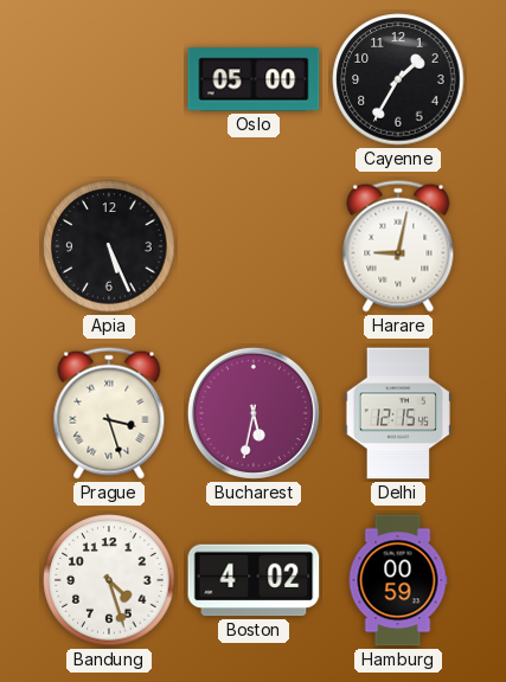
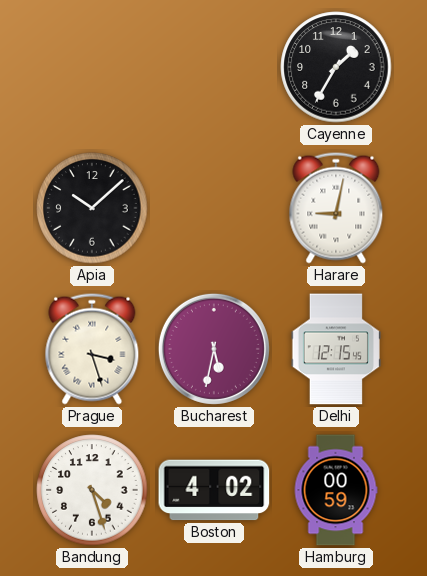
Oslo: 05:00 -> none
Apia: 5:26 -> 10:08
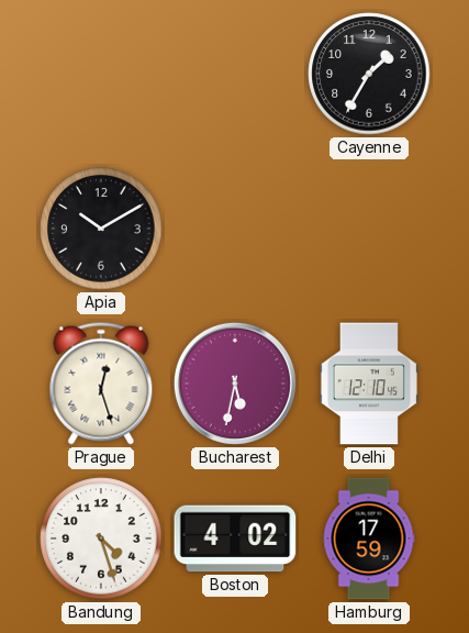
Apia: 10:08 -> 10:10
Harare: 9:02 -> none
Prague: 3:27 -> 12:27
Delhi: 12:15 -> 12:10
Hamburg: 00:59 -> 17:59
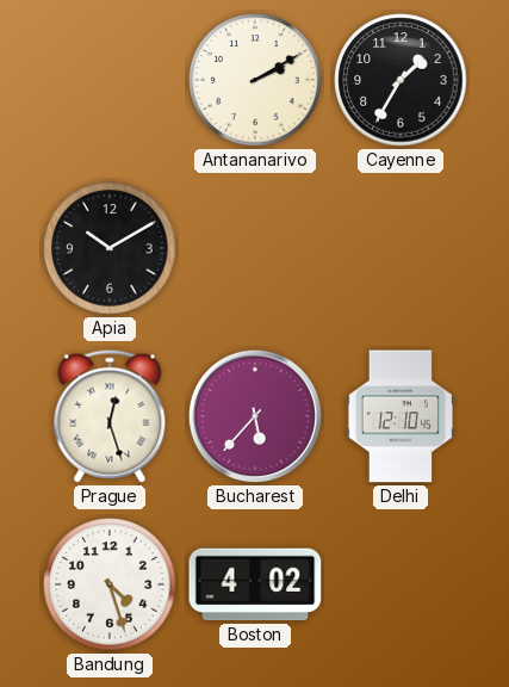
Antananarivo: none -> 2:10
Bucharest: 5:32 -> 5:37
Hamburg: 17:59 -> none
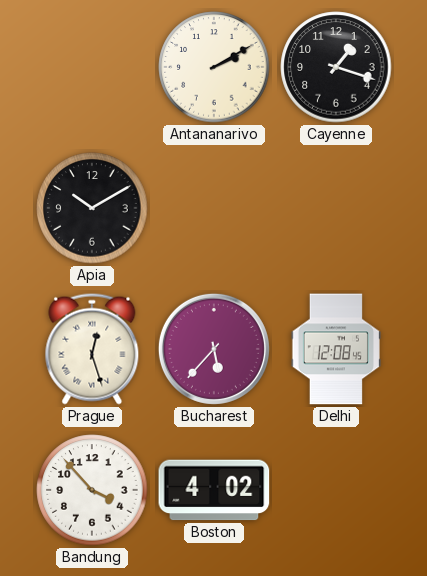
Cayenne: 1:35 -> 1:18
Delhi: 12:10 -> 12:08
Bandung: 4:27 -> 3:53
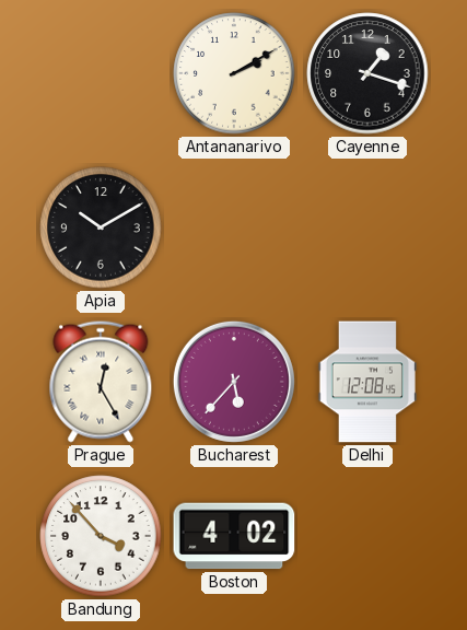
Prague: 12:27 -> 12:25
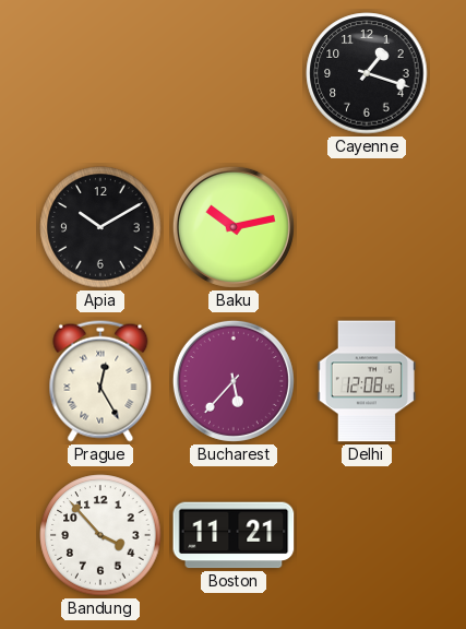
Antananarivo: 2:10 -> none
Baku: none -> 10:13
Boston: 4:02 -> 11:21
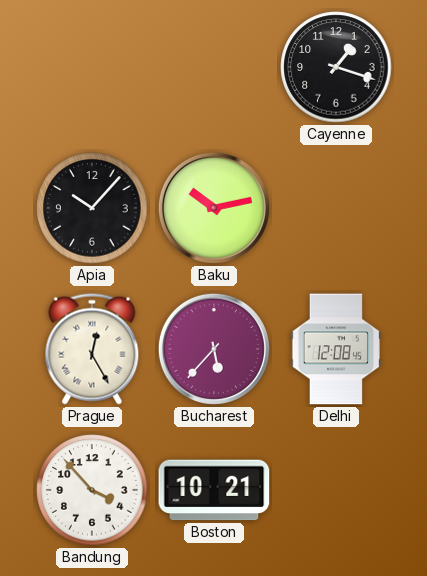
Apia: 10:10 -> 10:07
Boston: 11:21 -> 10:21
